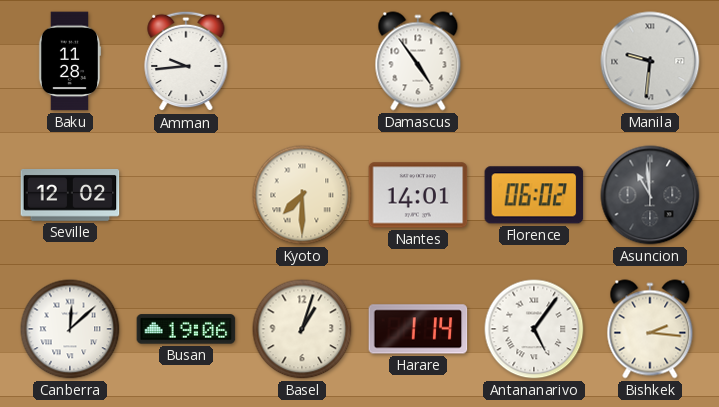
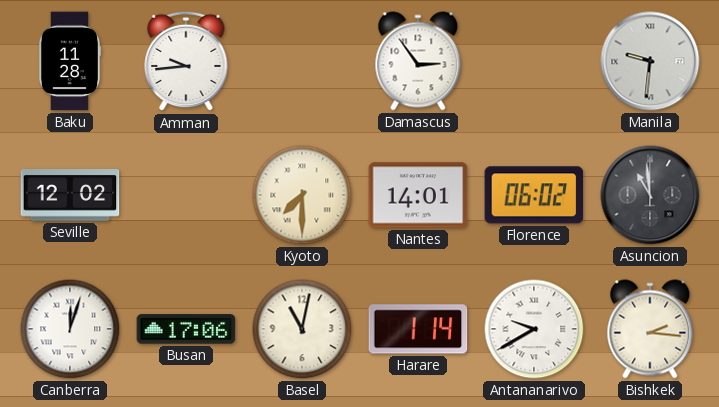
Damascus: 4:54 -> 2:54
Canberra: 12:08 -> 12:03
Busan: 19:06 -> 17:06
Basel: 1:03 -> 11:02
Antananarivo: 5:06 -> 9:40
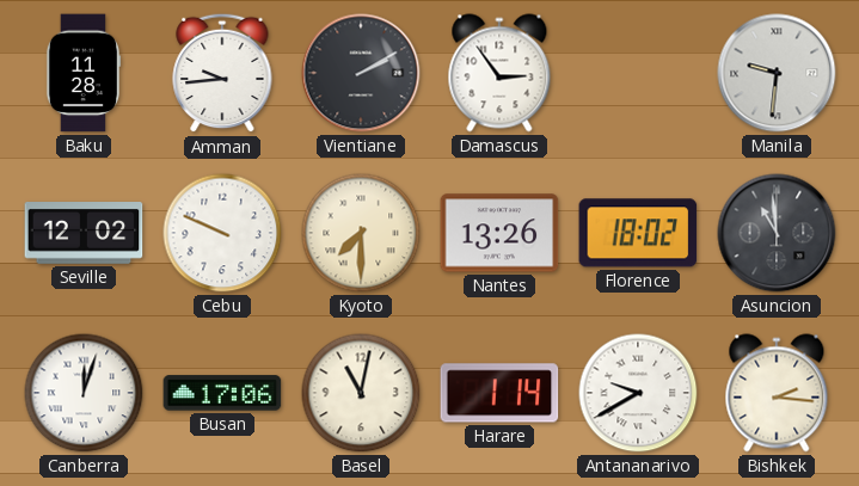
Vientiane: none -> 2:10
Cebu: none -> 9:49
Nantes: 14:01 -> 13:26
Florence: 06:02 -> 18:02
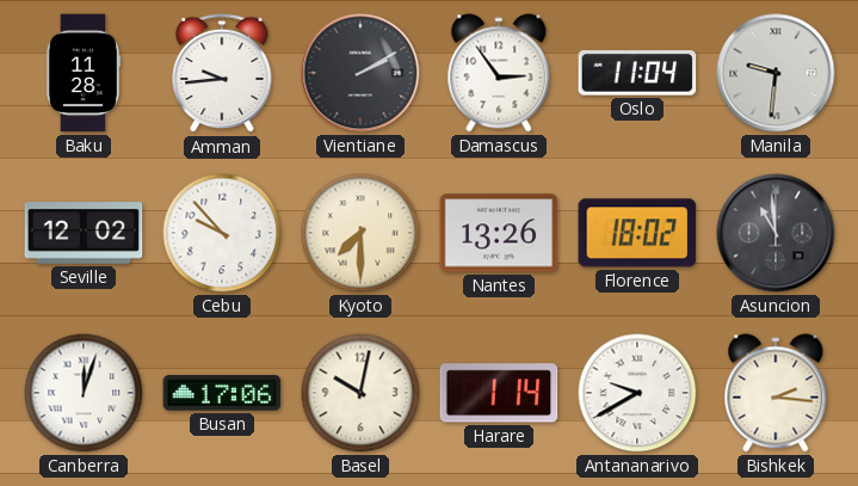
Oslo: none -> 11:04
Cebu: 9:49 -> 9:53
Basel: 11:02 -> 10:02
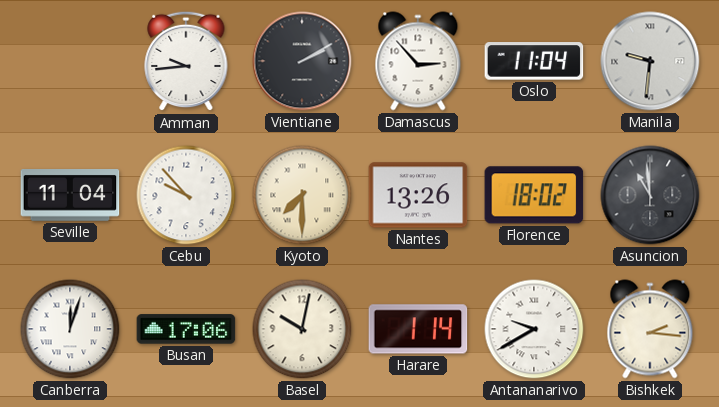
Baku: 11:28 -> none
Damascus: 2:54 -> 2:53
Seville: 12:02 -> 11:04
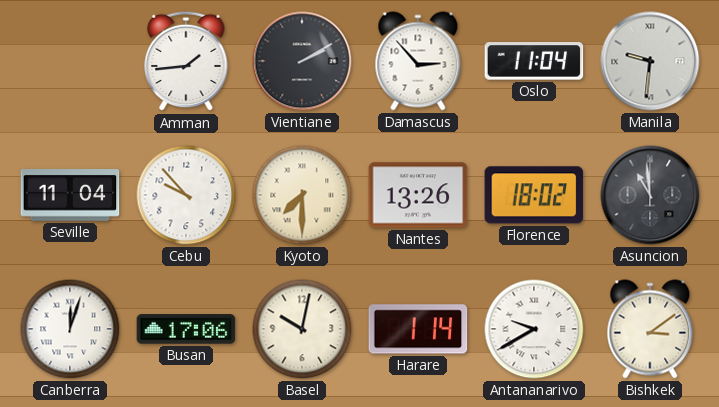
Amman: 9:44 -> 1:44
Bishkek: 2:16 -> 3:09
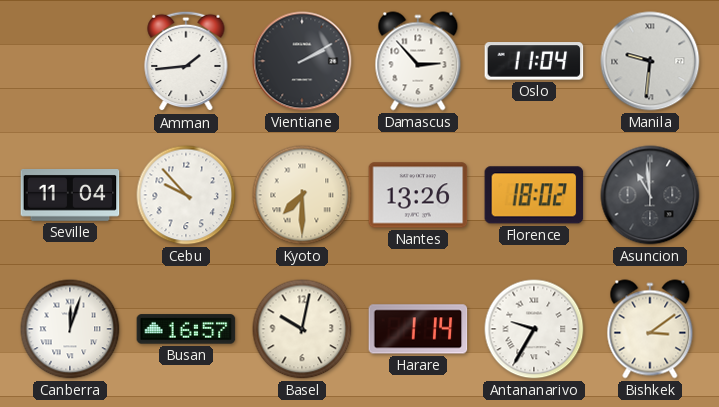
Busan: 17:06 -> 16:57
Antananarivo: 9:40 -> 9:35
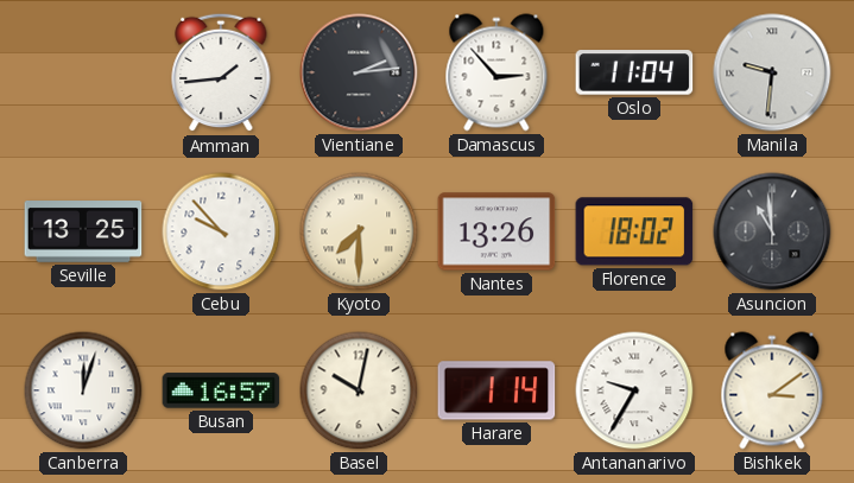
Vientiane: 2:10 -> 2:14
Seville: 11:04 -> 13:25
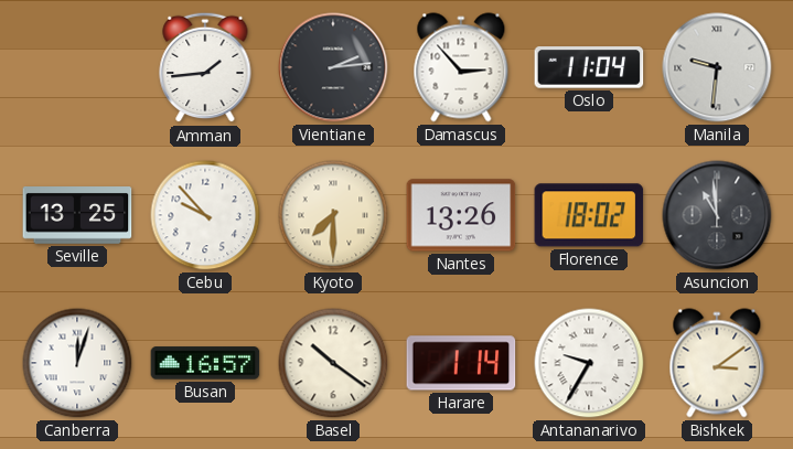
Basel: 10:02 -> 10:21
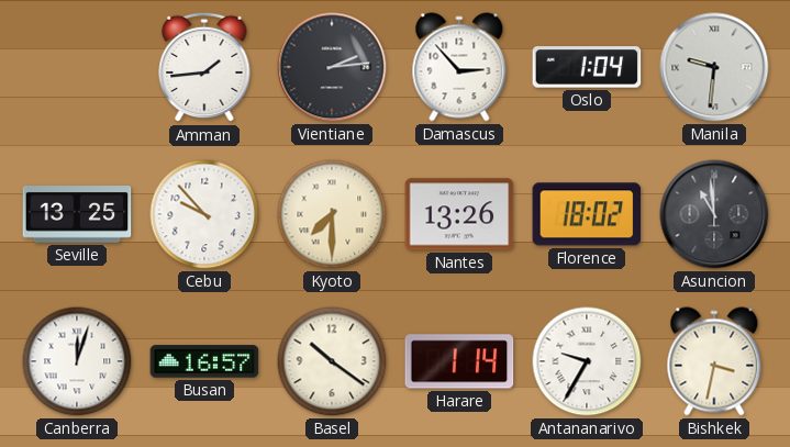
Oslo: 11:04 -> 1:04
Bishkek: 3:09 -> 3:32
